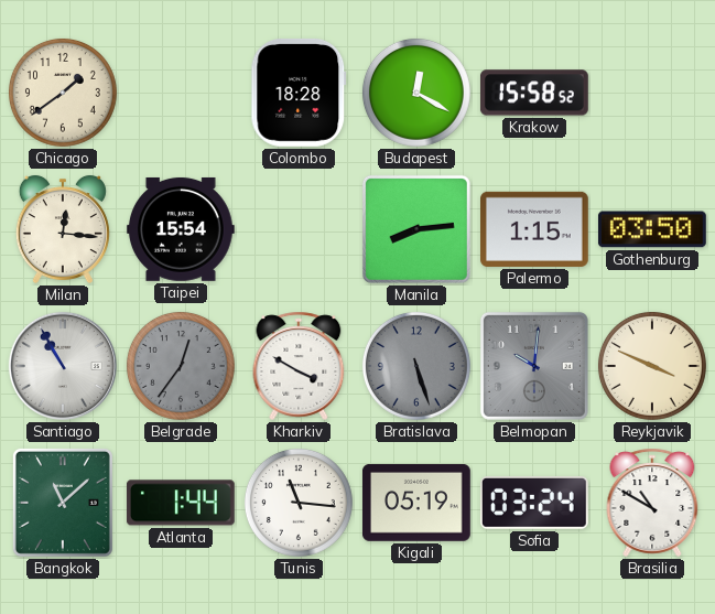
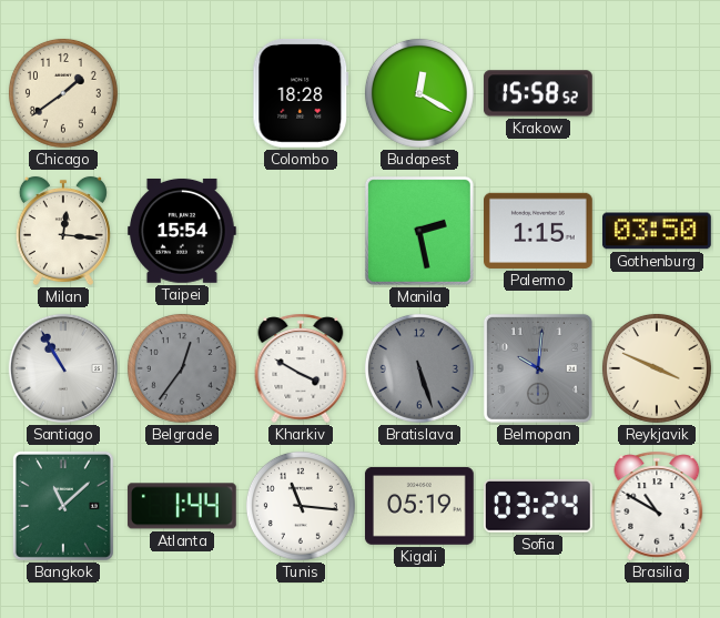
Manila: 8:14 -> 2:28
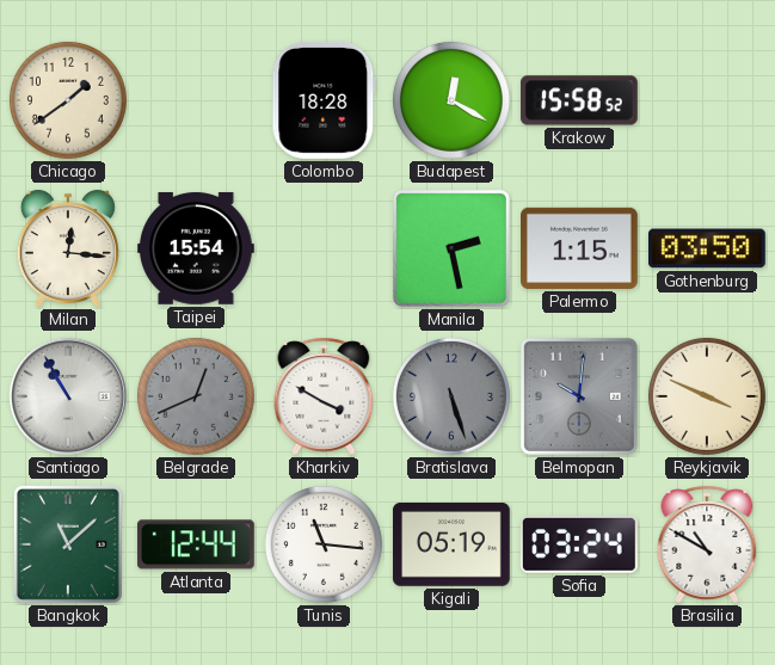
Belgrade: 12:36 -> 12:41
Atlanta: 1:44 -> 12:44
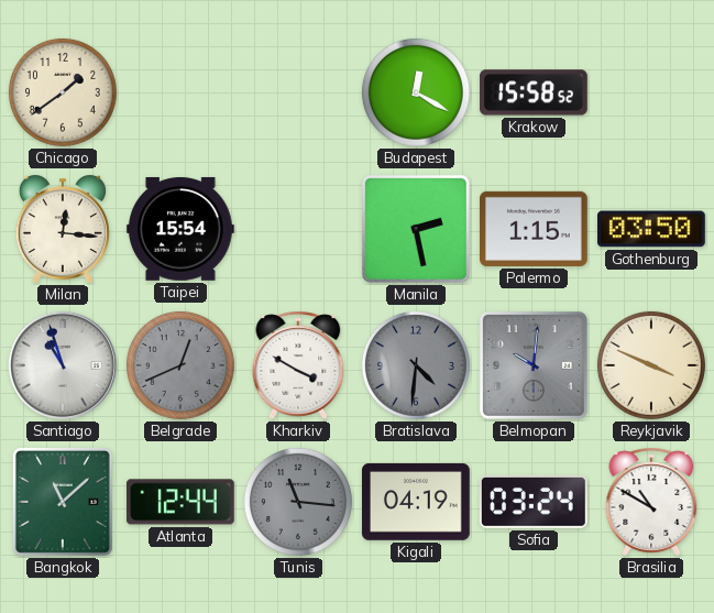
Colombo: 18:28 -> none
Santiago: 10:55 -> 10:57
Bratislava: 5:27 -> 4:31
Tunis dial: white -> grey
Kigali: 05:19 -> 04:19
